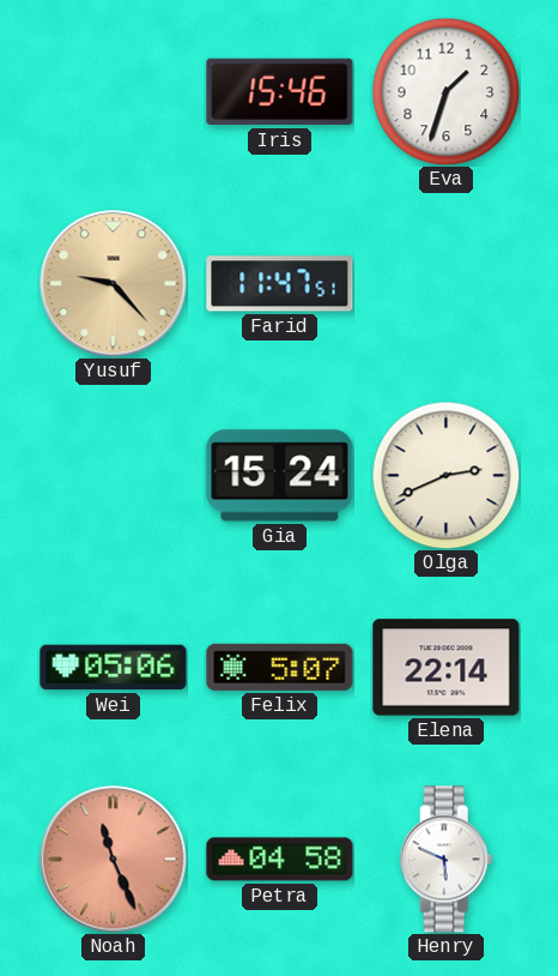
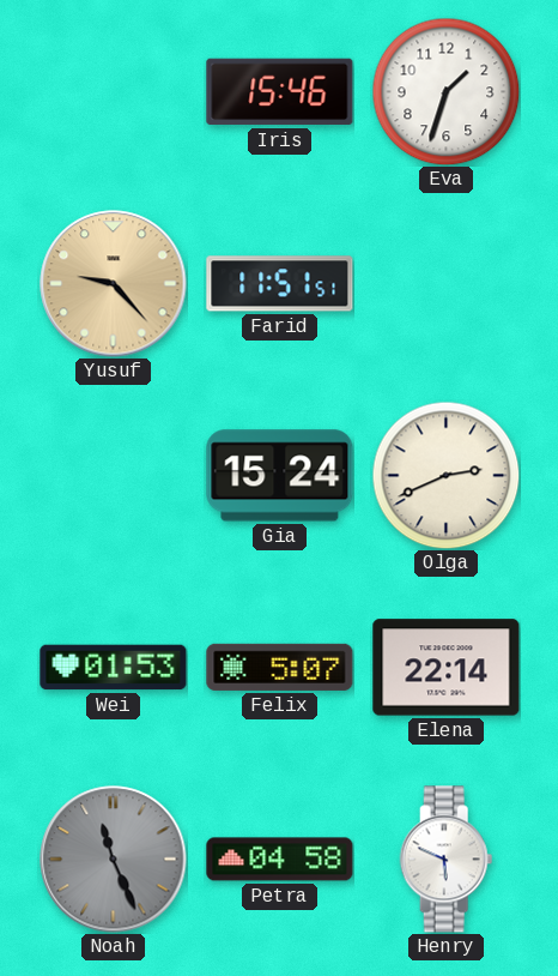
Farid: 11:47 -> 11:51
Wei: 05:06 -> 01:53
Noah dial: salmon -> grey
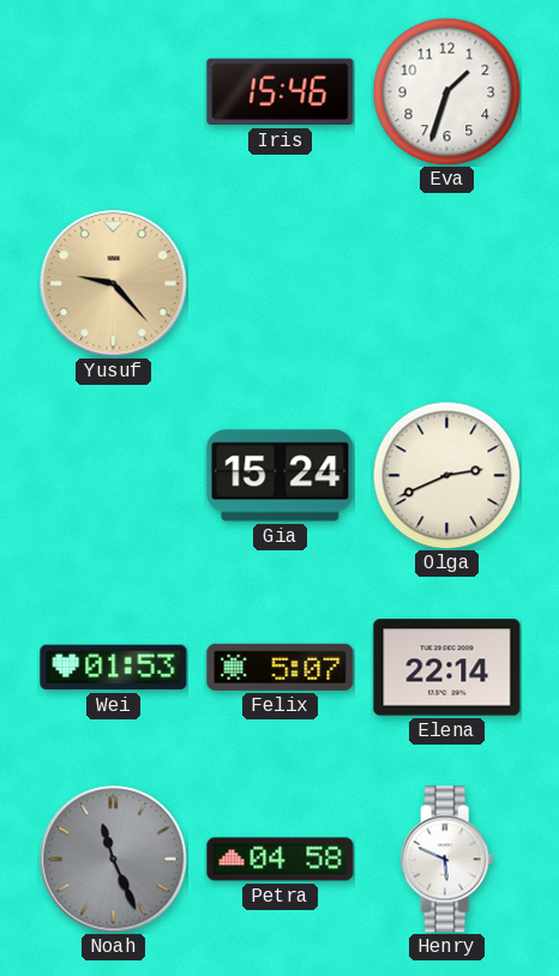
Farid: 11:51 -> none
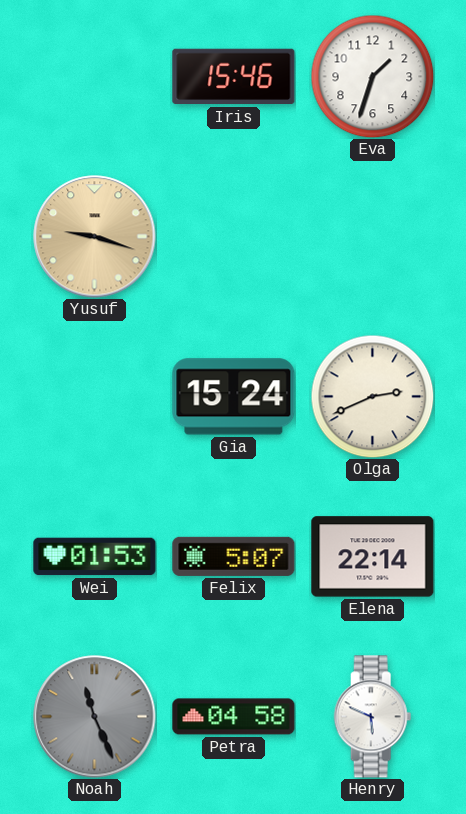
Yusuf: 9:23 -> 9:18
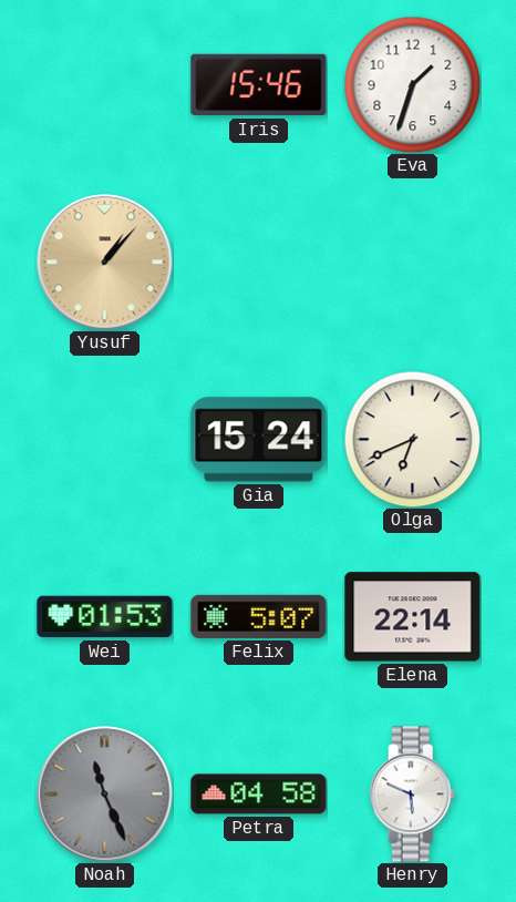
Yusuf: 9:18 -> 1:07
Olga: 2:41 -> 6:41
